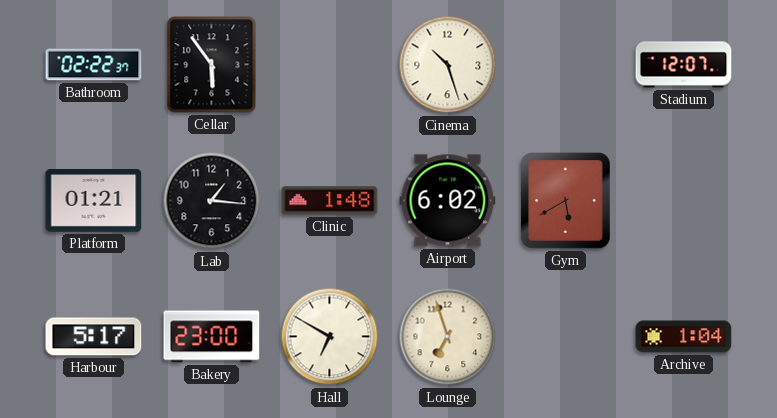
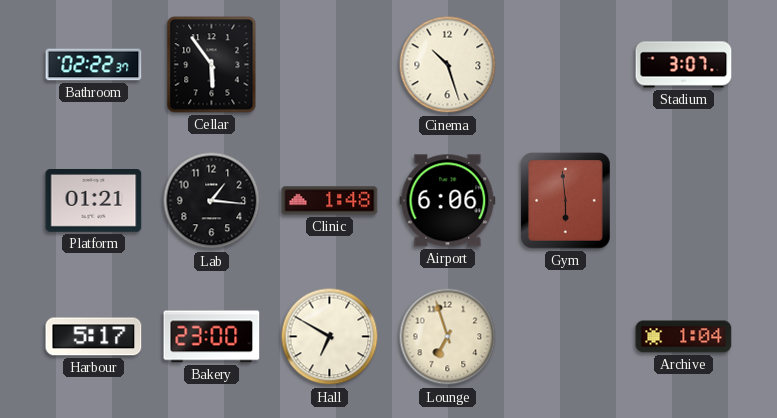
Stadium: 12:07 -> 3:07
Airport: 6:02 -> 6:06
Gym: 5:40 -> 5:59
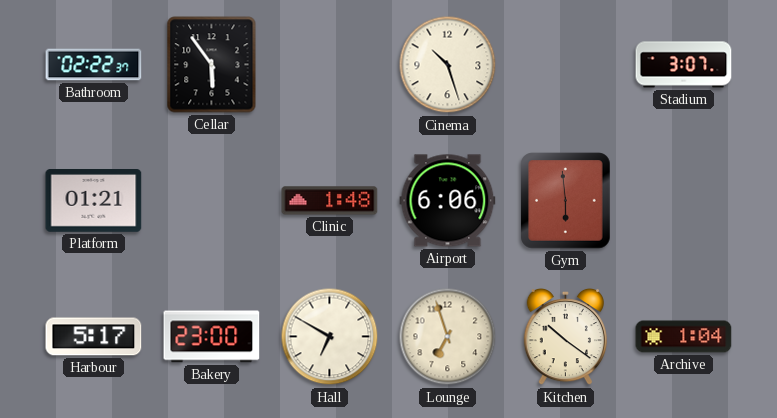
Lab: 1:16 -> none
Kitchen: none -> 10:21
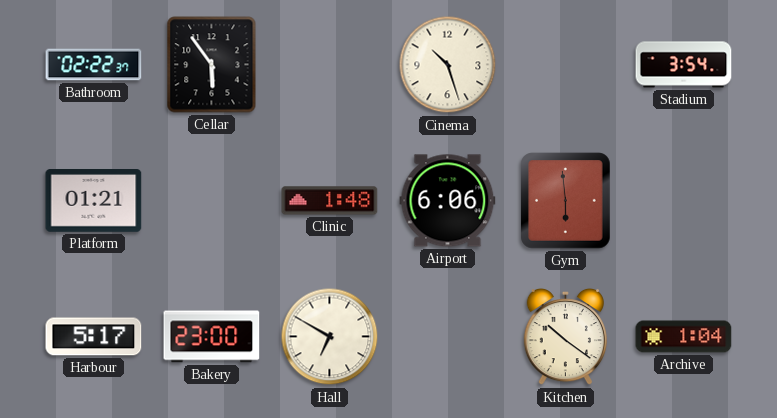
Stadium: 3:07 -> 3:54
Lounge: 6:57 -> none
